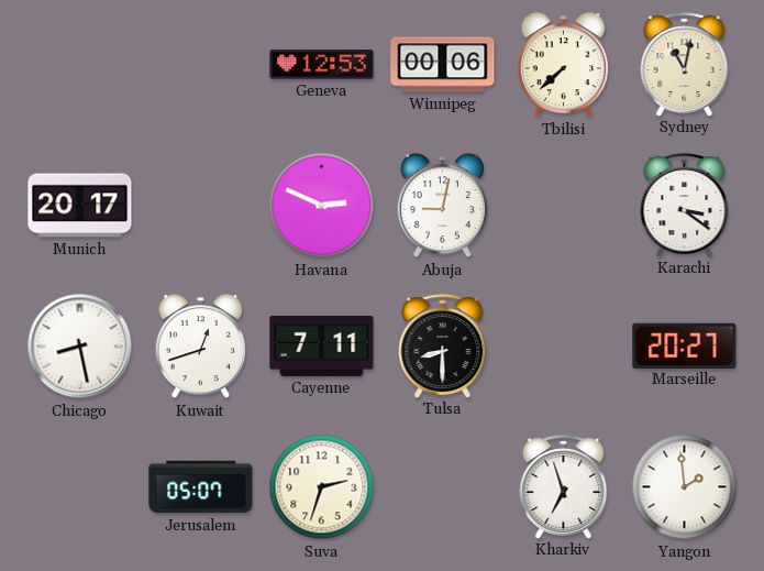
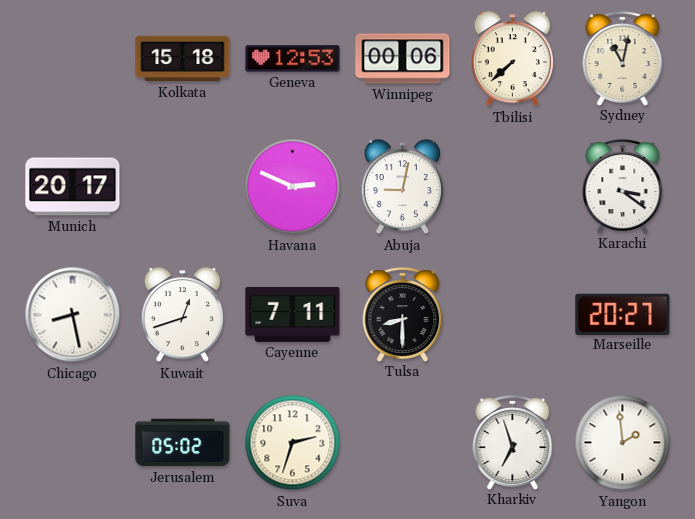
Kolkata: none -> 15:18
Jerusalem: 05:07 -> 05:02
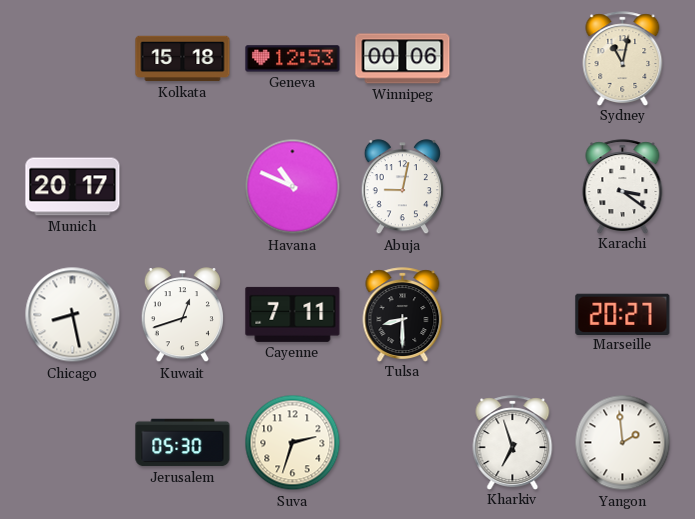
Tbilisi: 7:38 -> none
Havana: 2:49 -> 10:49
Jerusalem: 05:02 -> 05:30
